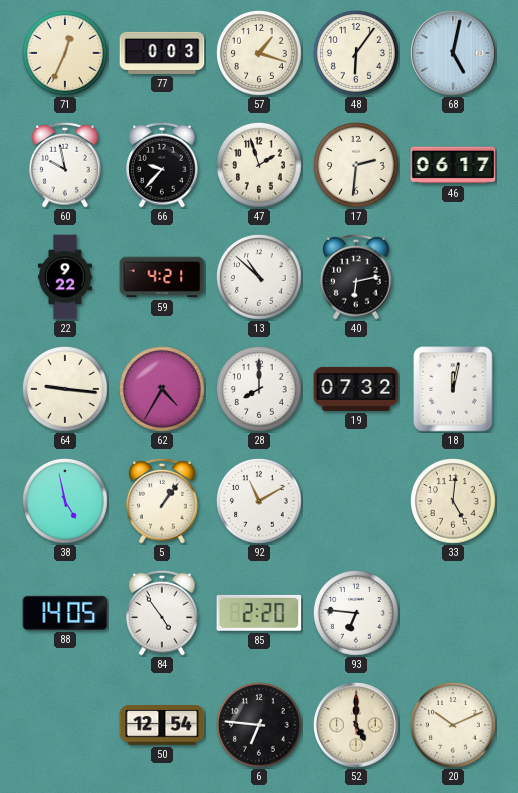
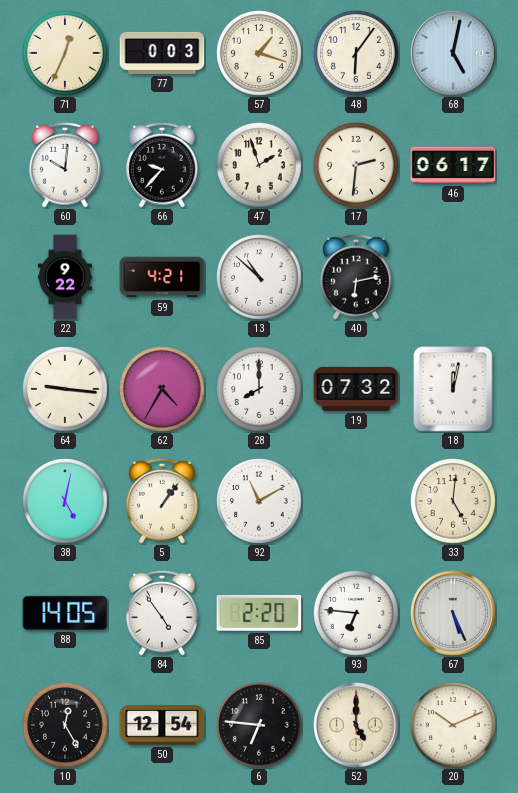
60: 9:58 -> 10:01
38: 4:58 -> 5:02
67: none -> 5:26
10: none -> 12:25
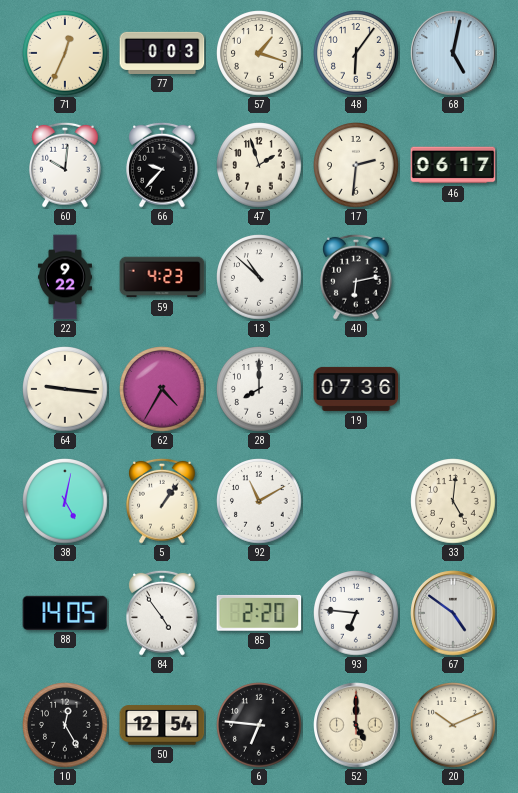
59: 4:21 -> 4:23
19: 07:32 -> 07:36
18: 12:02 -> none
67: 5:26 -> 4:51
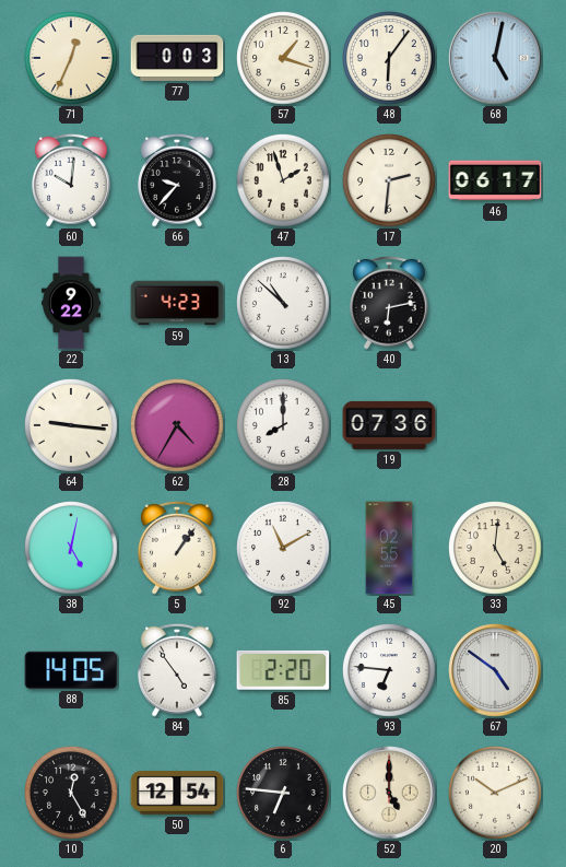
45: none -> 02:55
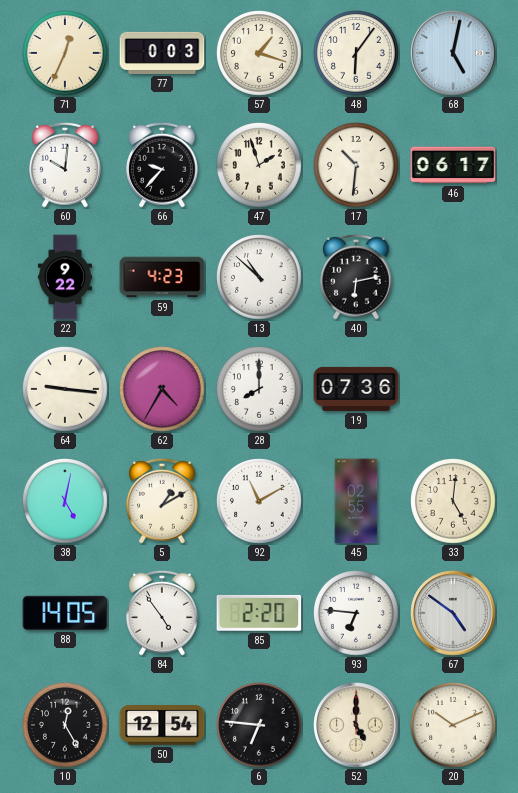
17: 2:31 -> 10:31
5: 1:06 -> 1:10
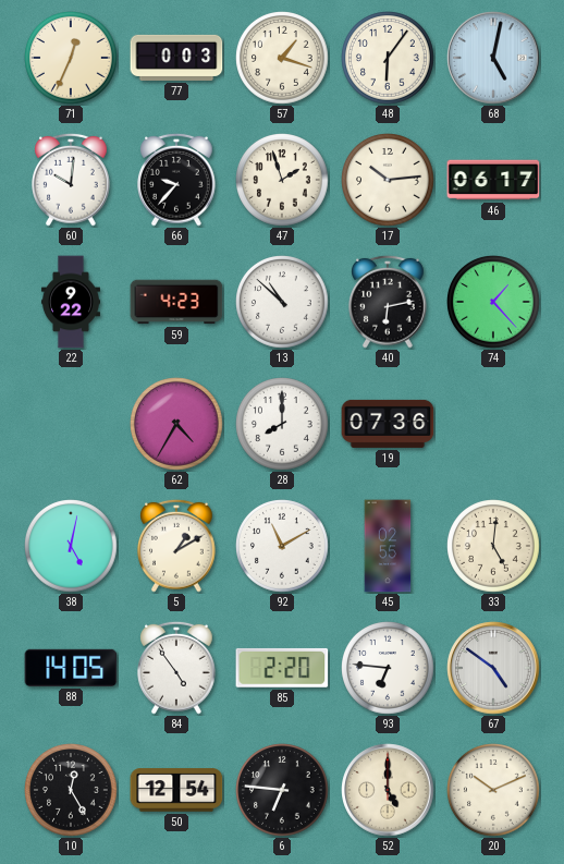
17: 10:31 -> 10:14
74: none -> 1:23
64: 9:16 -> none
